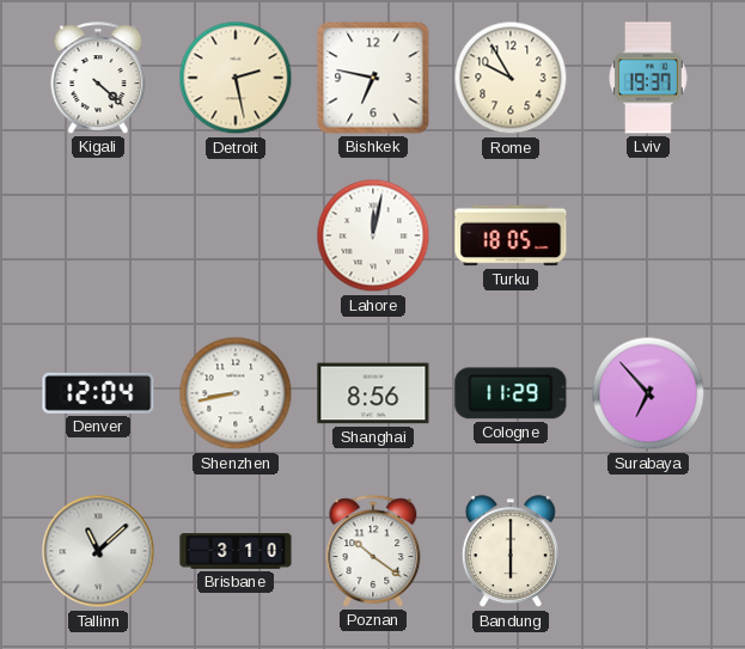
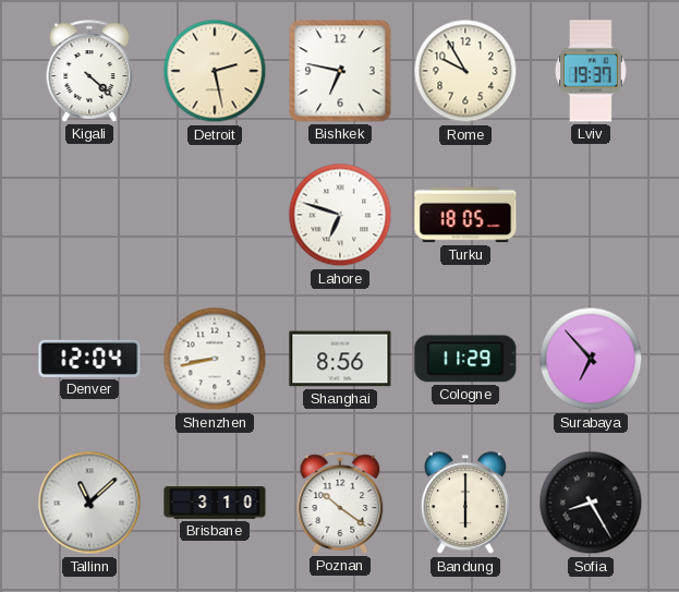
Lahore: 12:02 -> 6:48
Sofia: none -> 8:25
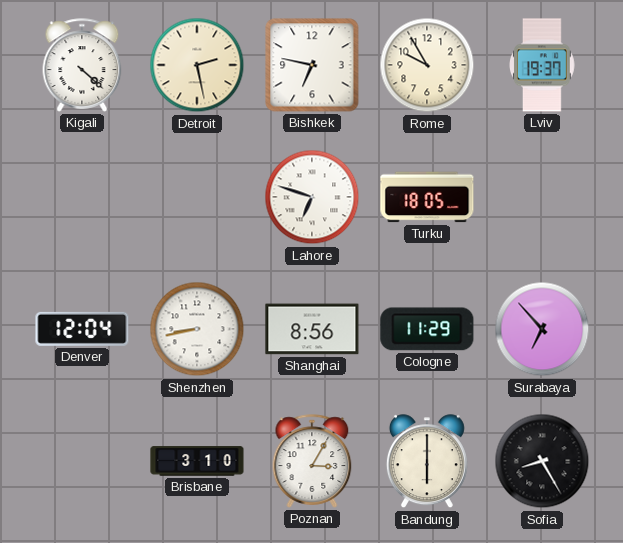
Tallinn: 11:08 -> none
Poznan: 10:21 -> 3:05
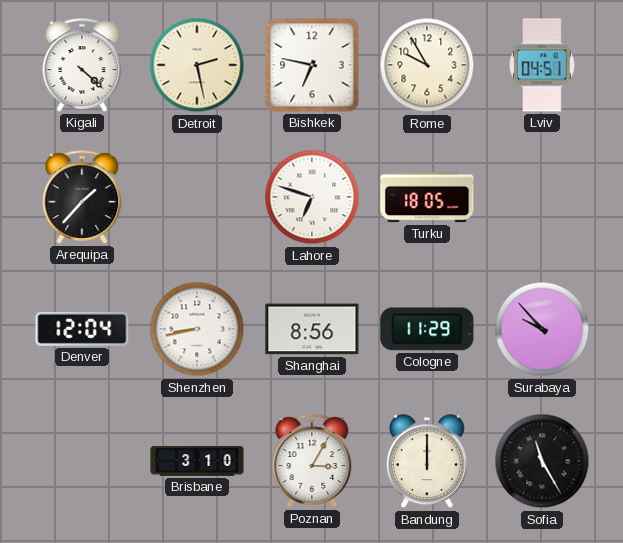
Lviv: 19:37 -> 04:51
Arequipa: none -> 1:37
Surabaya: 6:53 -> 9:53
Bandung: 6:00 -> 12:00
Sofia: 8:25 -> 11:25
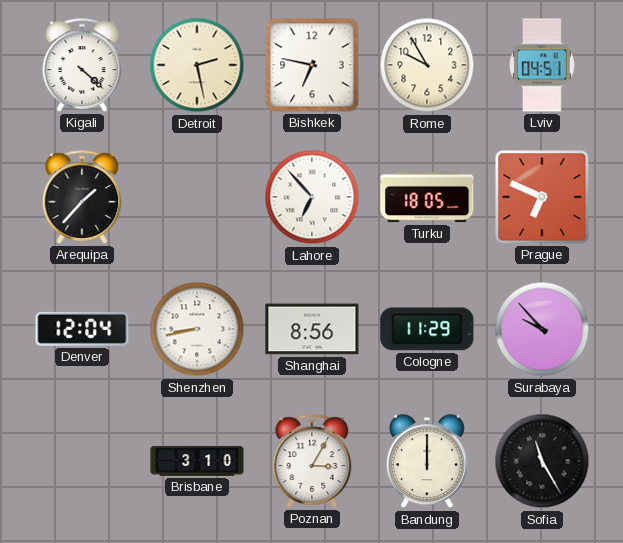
Lahore: 6:48 -> 6:53
Prague: none -> 6:49
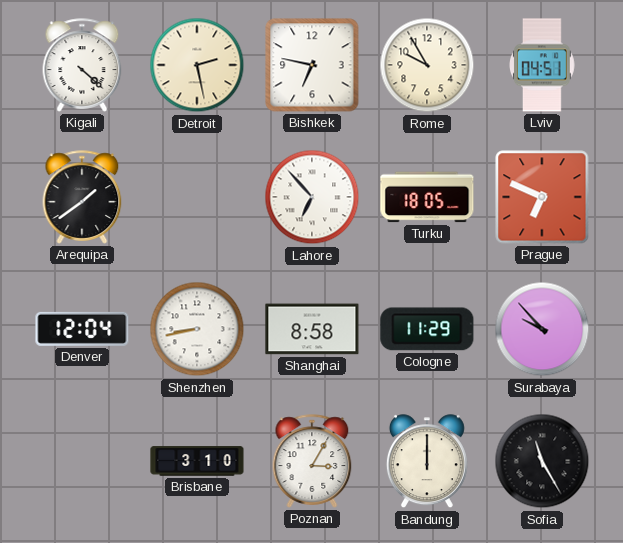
Arequipa: 1:37 -> 1:39
Shanghai: 8:56 -> 8:58
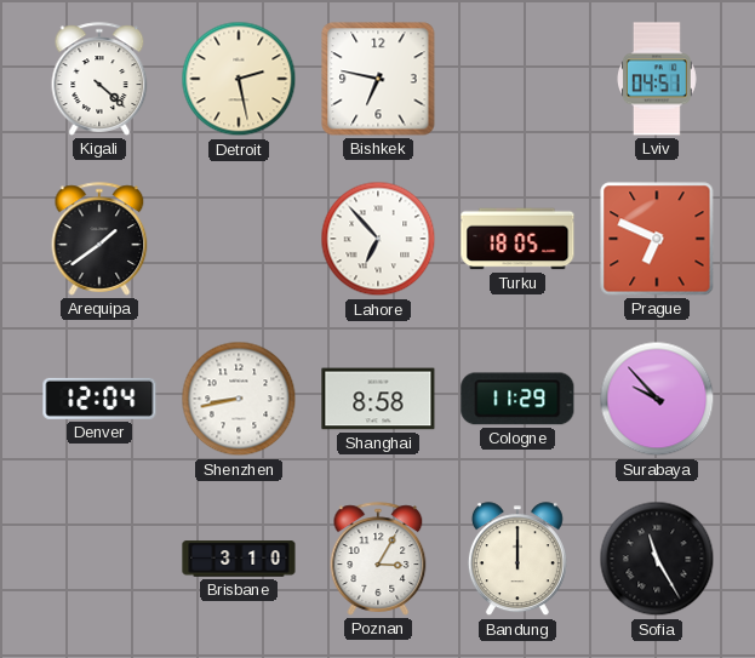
Rome: 9:55 -> none
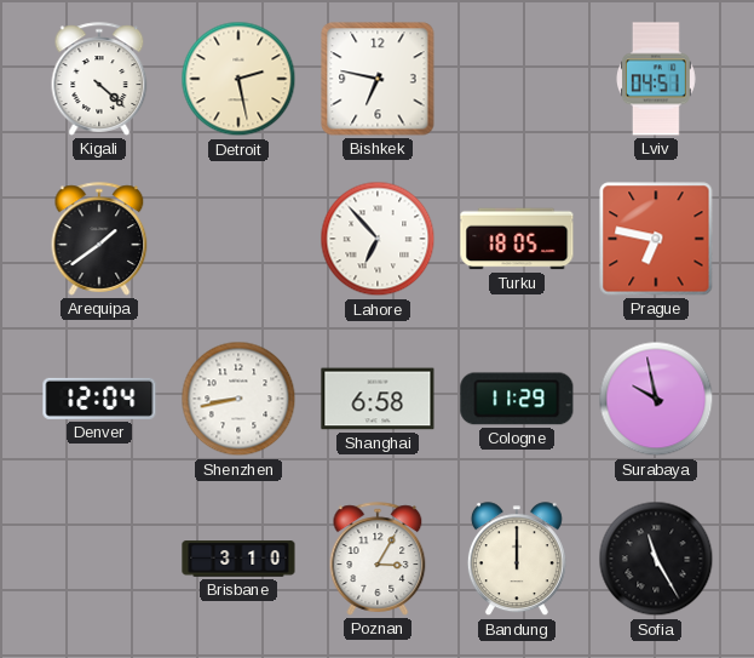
Prague: 6:49 -> 6:47
Shanghai: 8:58 -> 6:58
Surabaya: 9:53 -> 9:58
